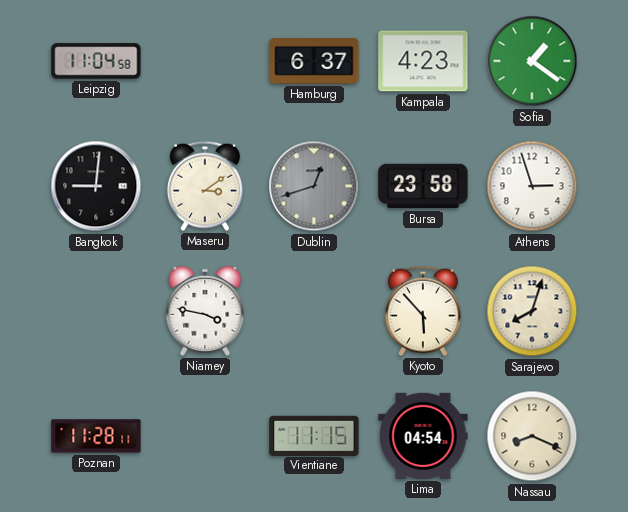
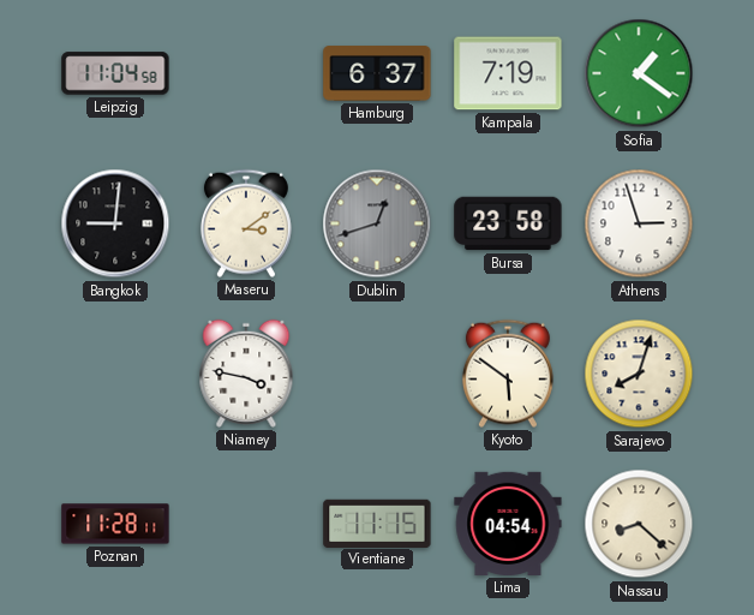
Kampala: 4:23 -> 7:19
Kyoto: 5:53 -> 5:51
Nassau: 8:19 -> 8:22
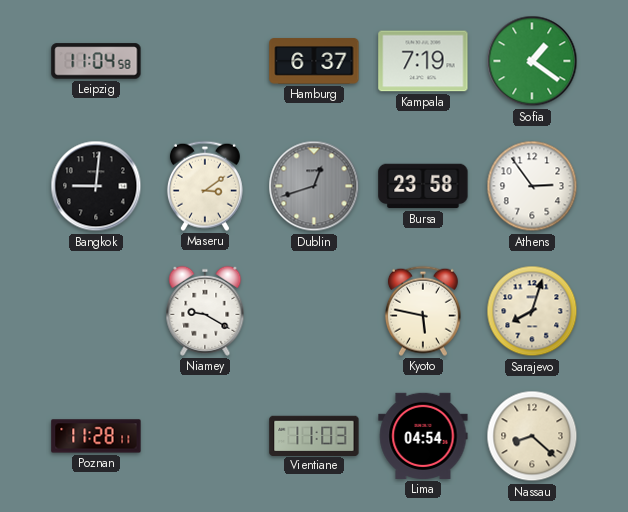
Athens: 2:57 -> 2:54
Niamey: 3:47 -> 9:20
Kyoto: 5:51 -> 5:47
Vientiane: 11:15 -> 11:03
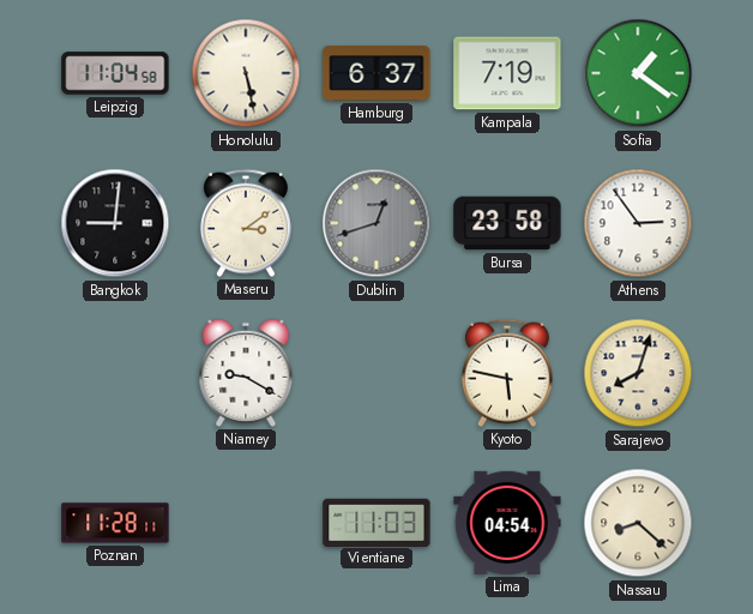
Honolulu: none -> 5:28
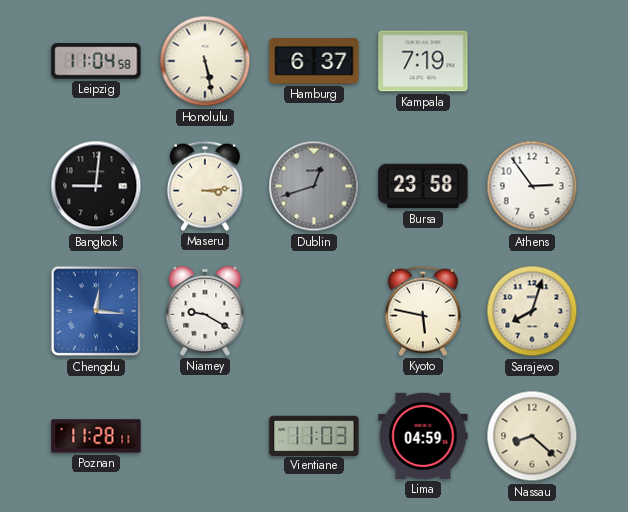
Sofia: 1:21 -> none
Maseru: 3:09 -> 3:14
Chengdu: none -> 12:16
Lima: 04:54 -> 04:59
